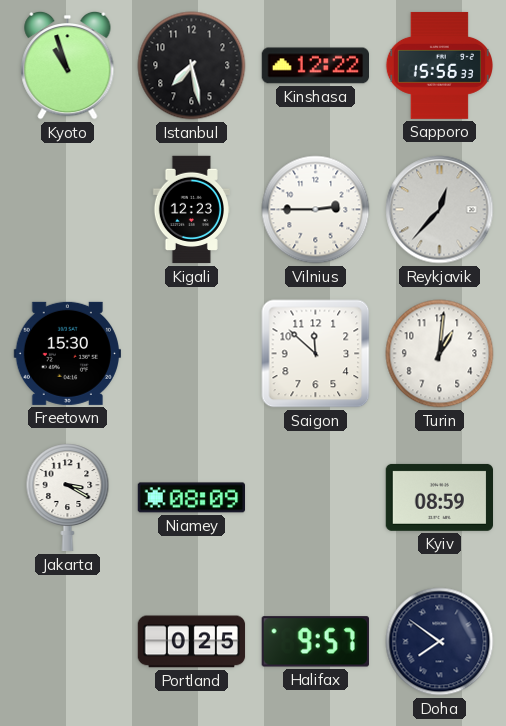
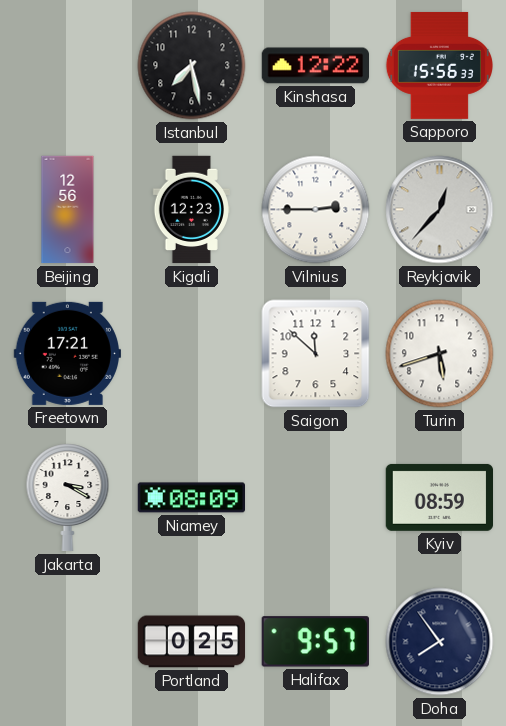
Kyoto: 10:57 -> none
Beijing: none -> 12:56
Freetown: 15:30 -> 17:21
Turin: 1:01 -> 5:42
Doha: 7:51 -> 7:54
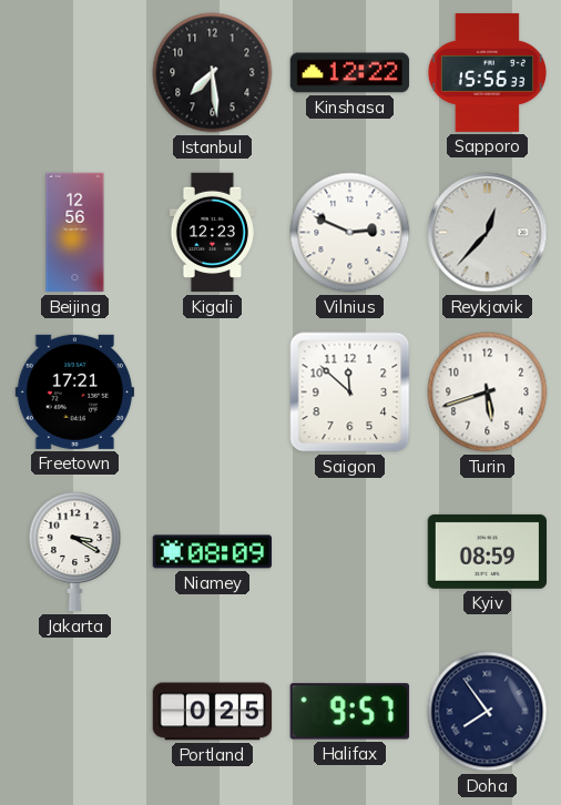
Istanbul: 7:28 -> 7:29
Vilnius: 2:45 -> 2:49
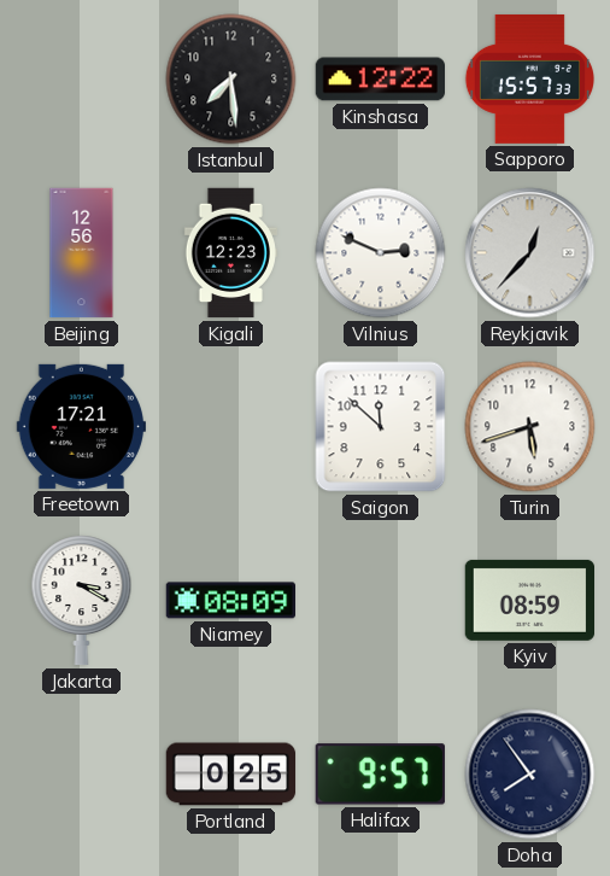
Sapporo: 15:56 -> 15:57
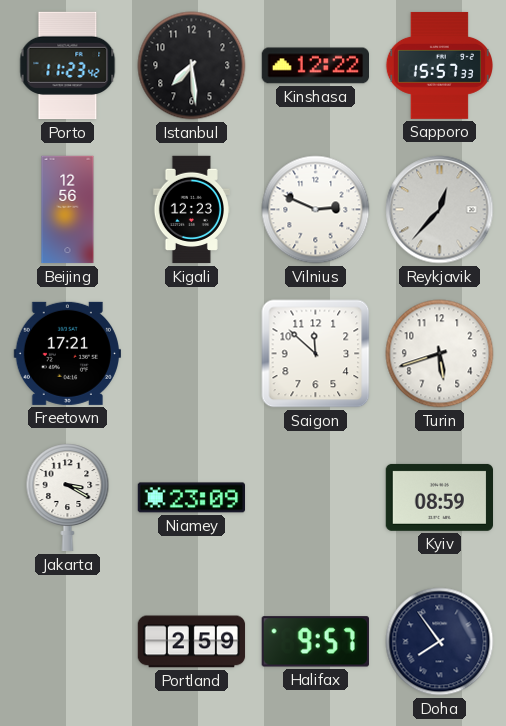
Porto: none -> 11:23
Niamey: 08:09 -> 23:09
Portland: 0:25 -> 2:59
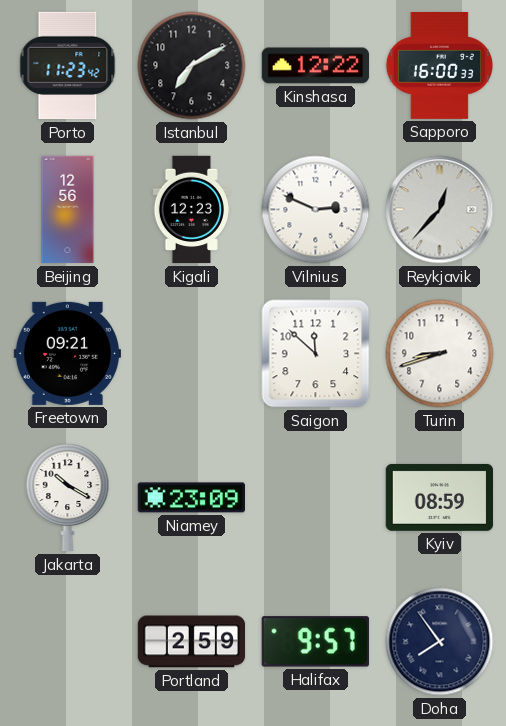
Istanbul: 7:29 -> 7:10
Sapporo: 15:57 -> 16:00
Freetown: 17:21 -> 09:21
Turin: 5:42 -> 8:42
Jakarta: 3:20 -> 10:20
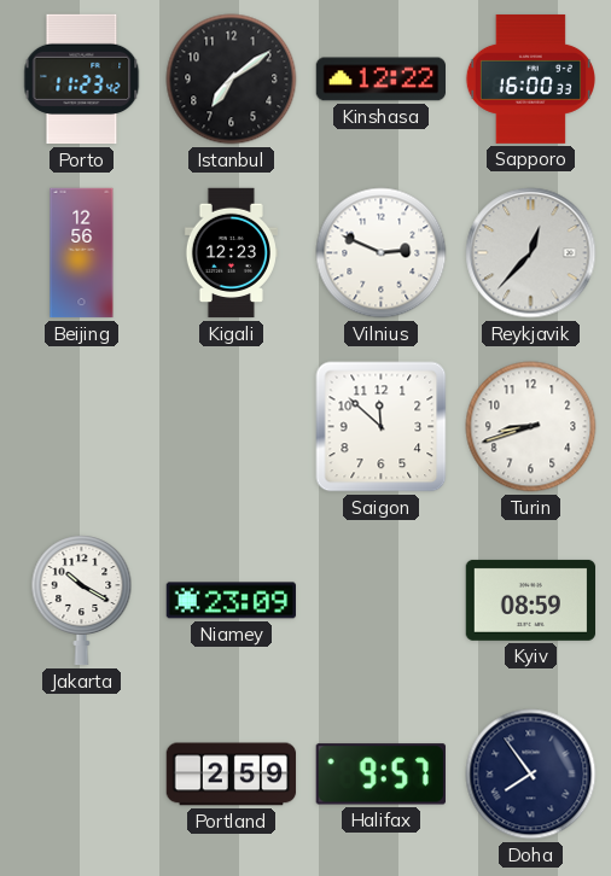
Istanbul: 7:10 -> 7:09
Freetown: 09:21 -> none
